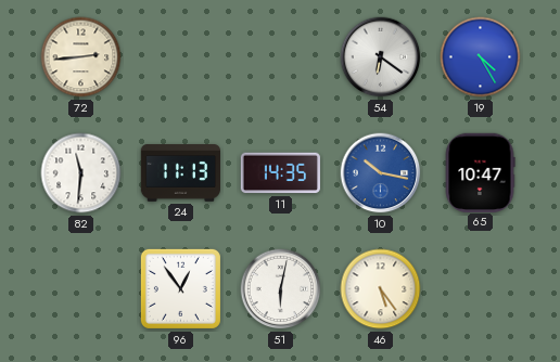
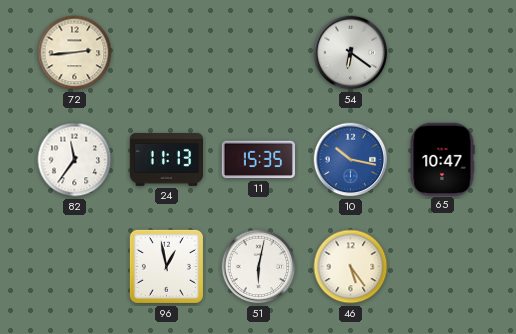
19: 4:25 -> none
82: 11:31 -> 11:36
11: 14:35 -> 15:35
96: 12:54 -> 12:58
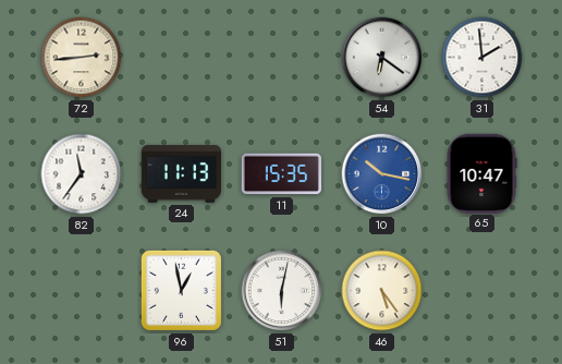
31: none -> 1:59
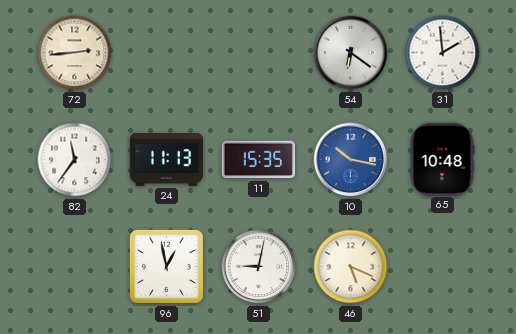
65: 10:47 -> 10:48
51: 6:02 -> 9:02
46: 5:24 -> 5:19
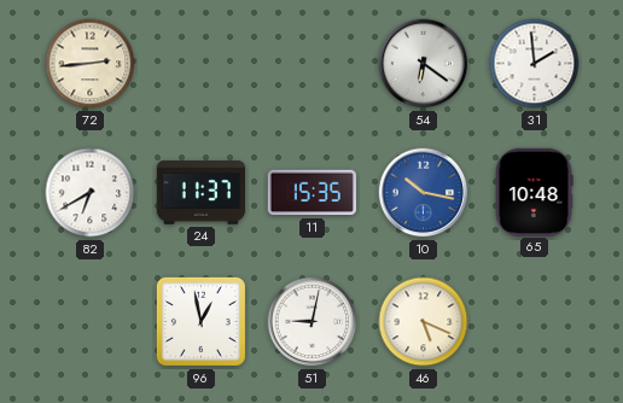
82: 11:36 -> 6:40
24: 11:13 -> 11:37
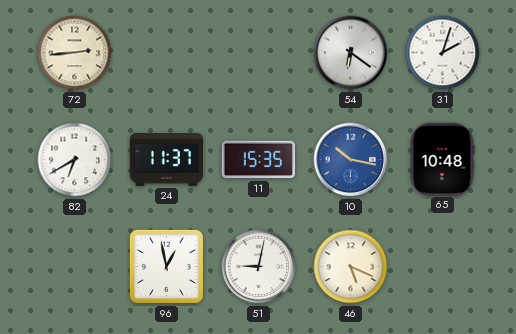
31: 1:59 -> 2:03
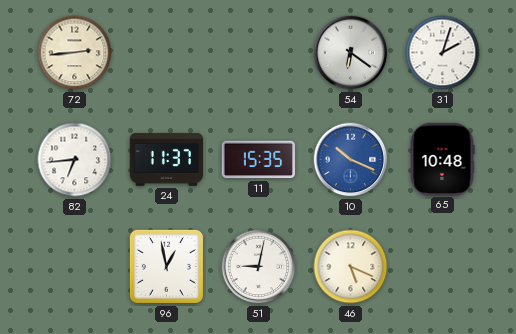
82: 6:40 -> 6:44
10: 10:17 -> 10:19
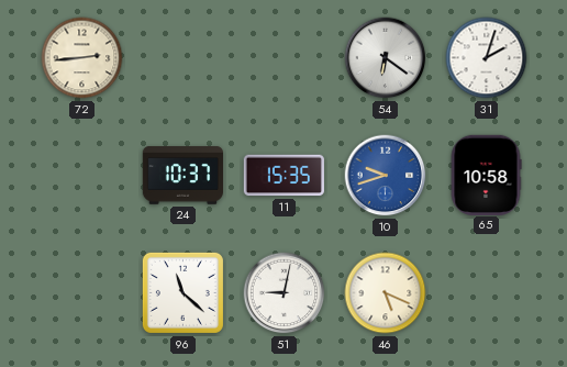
82: 6:44 -> none
24: 11:37 -> 10:37
10: 10:19 -> 9:42
65: 10:48 -> 10:58
96: 12:58 -> 11:22
